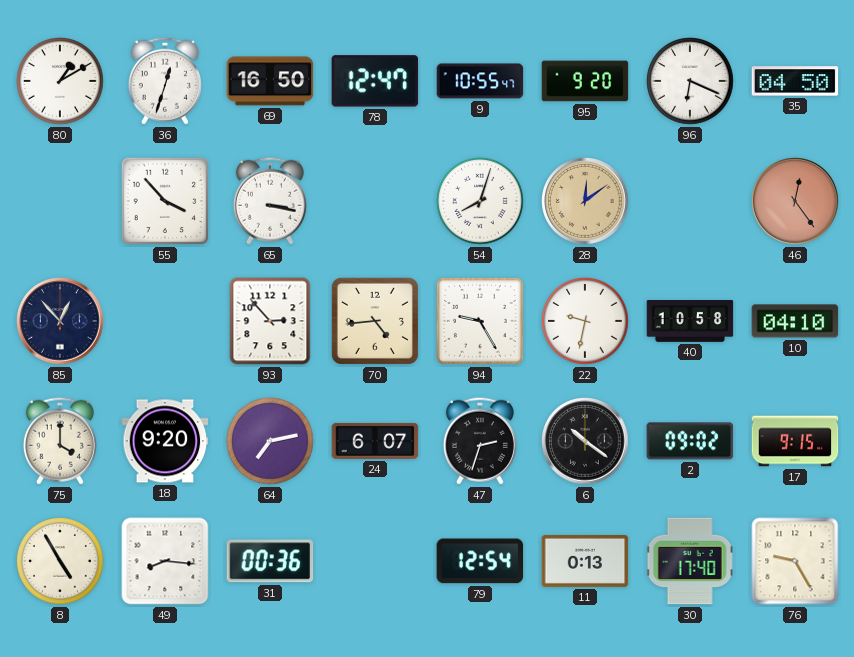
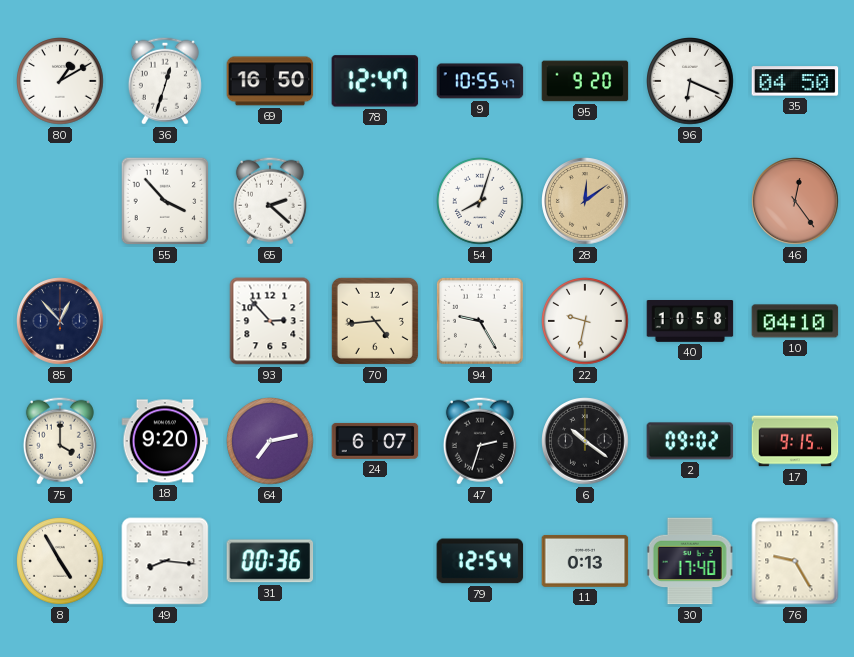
65: 3:17 -> 2:22
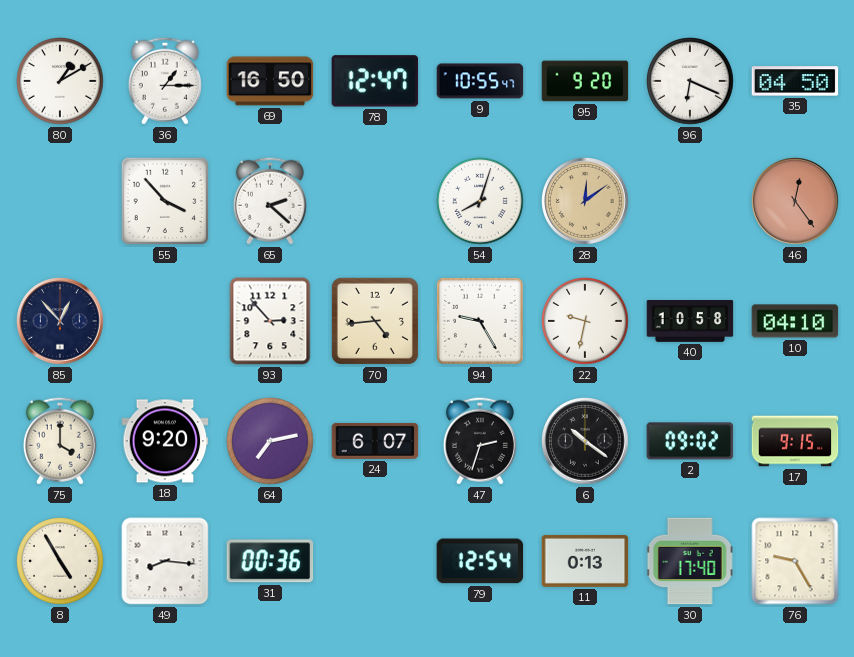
36: 12:33 -> 1:15
